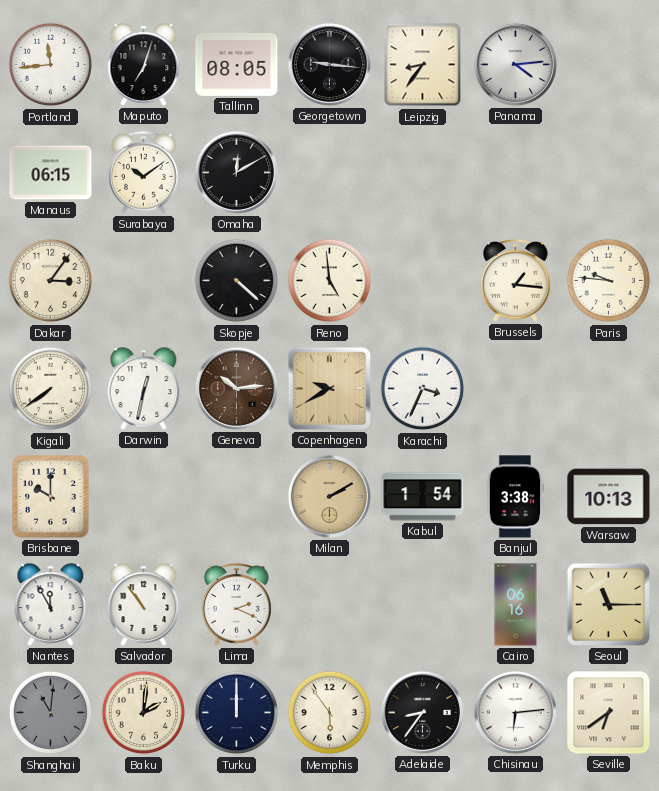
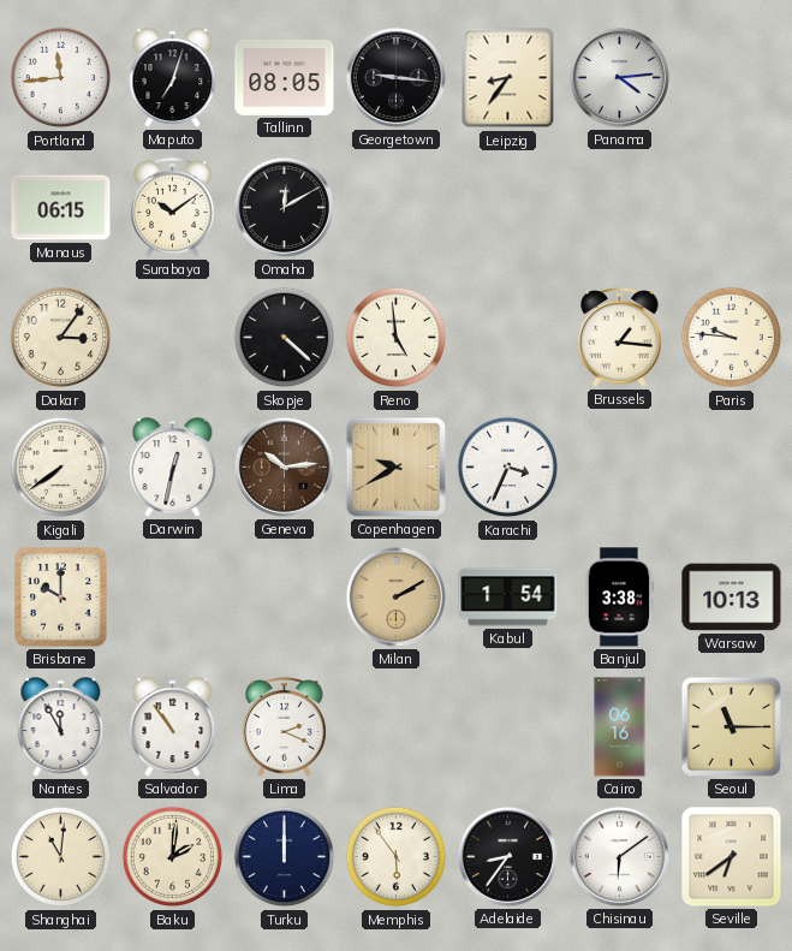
Shanghai dial: grey -> cream
Chisinau: 6:14 -> 6:09
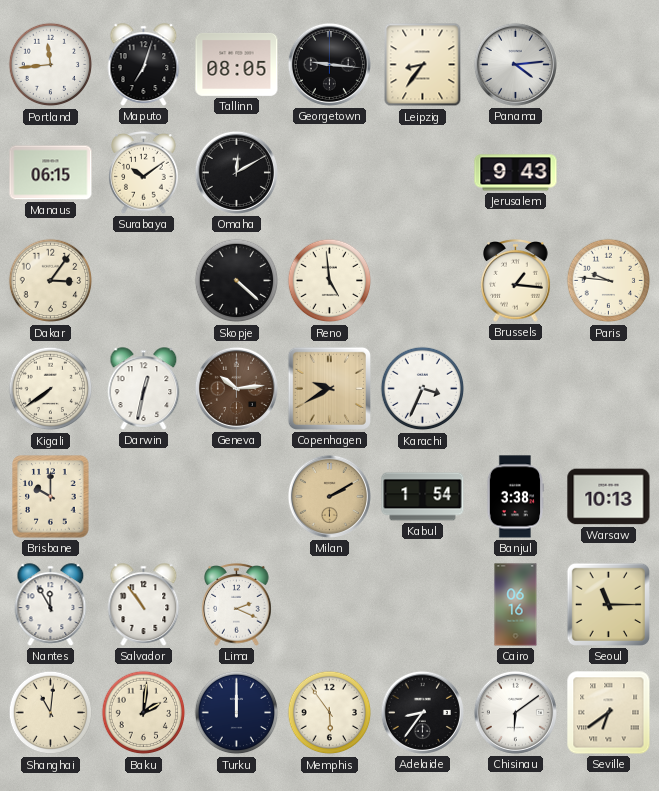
Jerusalem: none -> 9:43
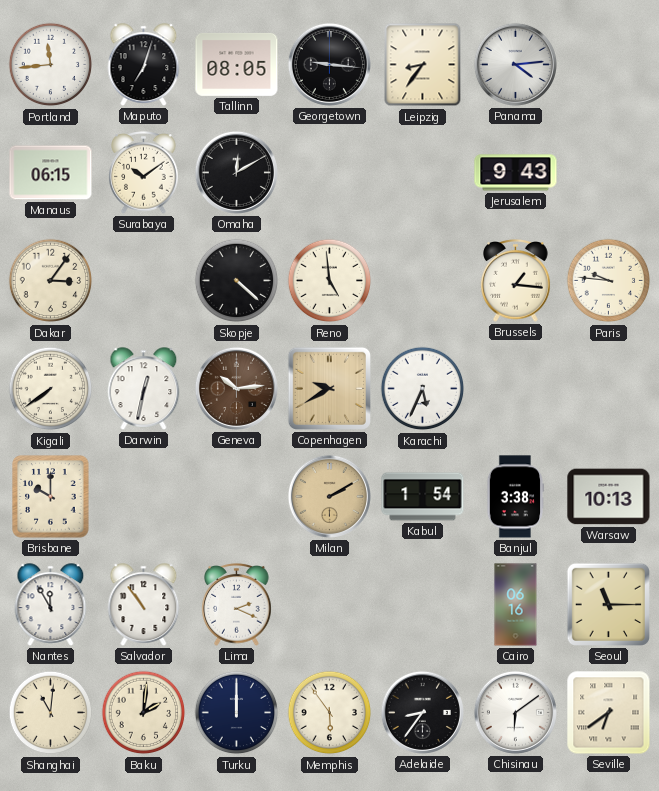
Karachi: 3:34 -> 5:34
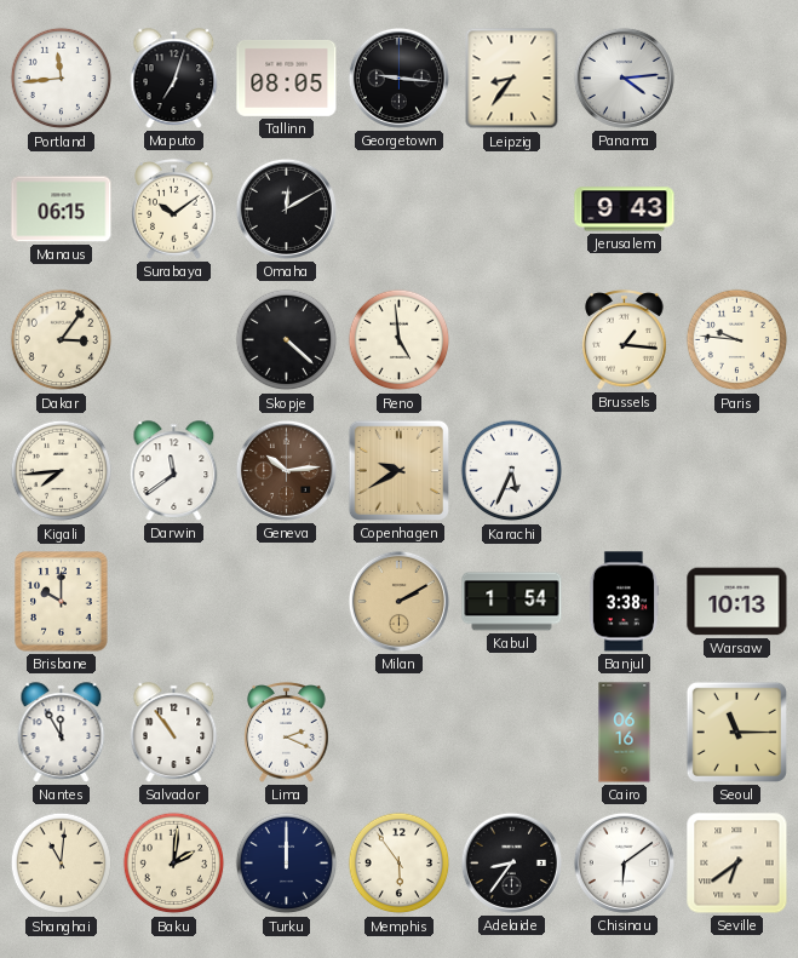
Kigali: 7:39 -> 7:44
Darwin: 12:32 -> 11:39
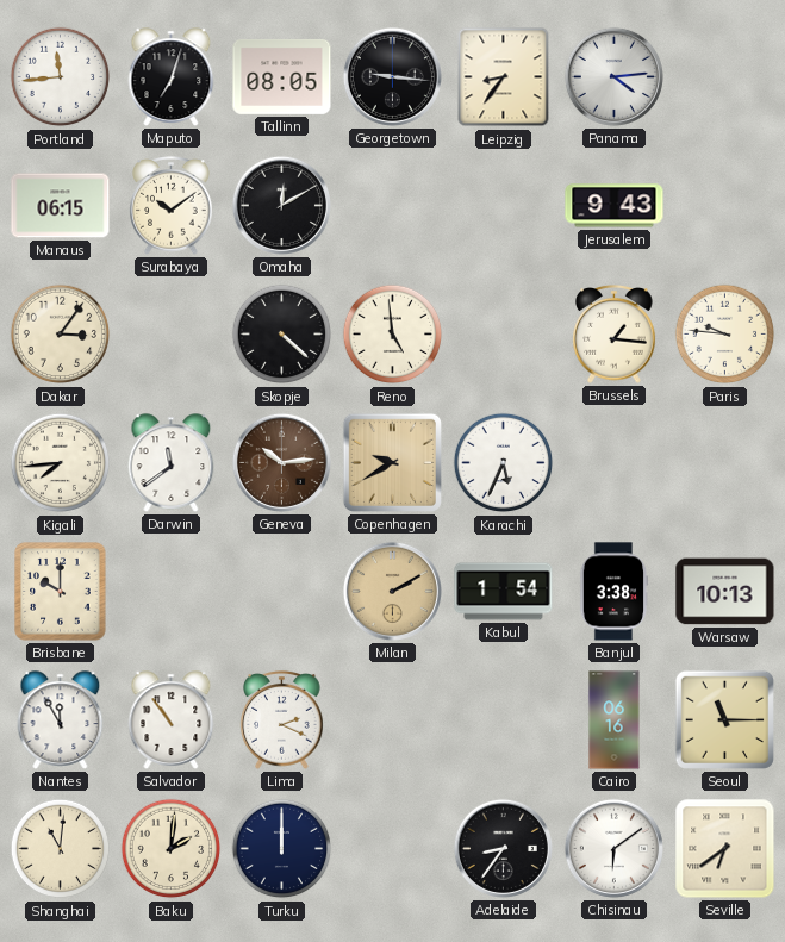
Memphis: 5:54 -> none
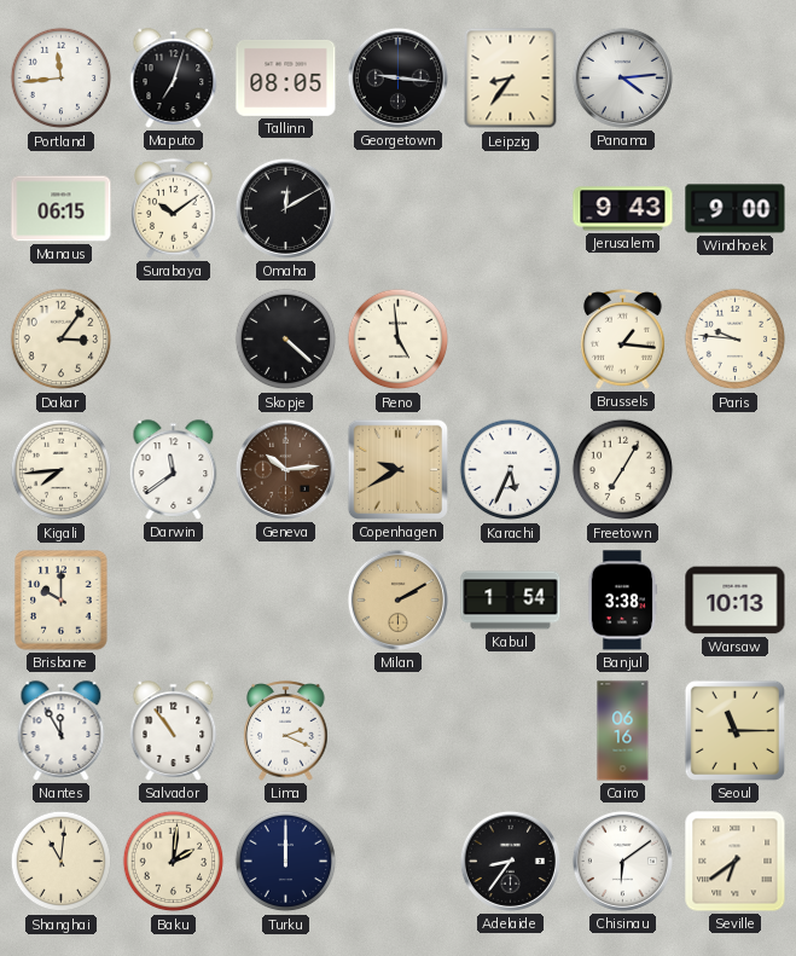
Windhoek: none -> 9:00
Freetown: none -> 7:05
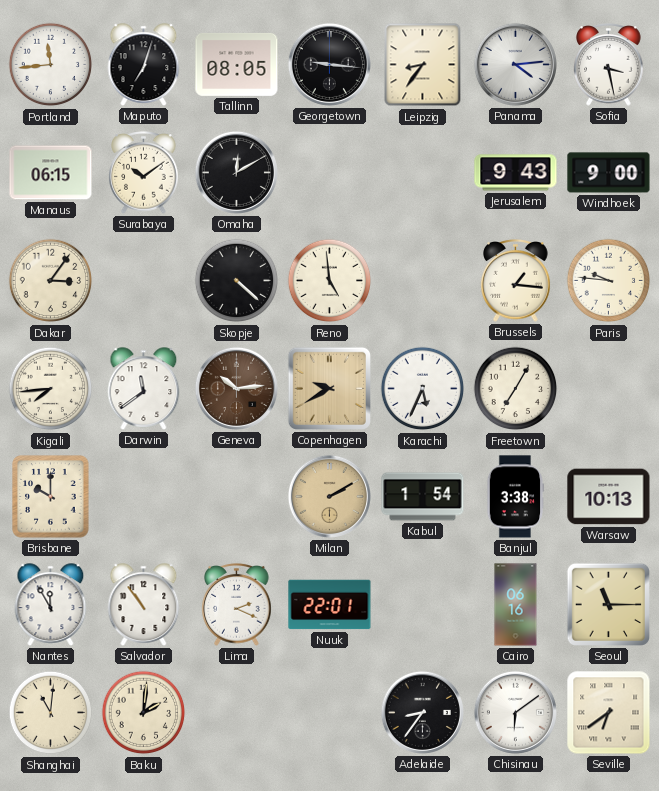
Sofia: none -> 3:28
Nuuk: none -> 22:01
Turku: 12:00 -> none
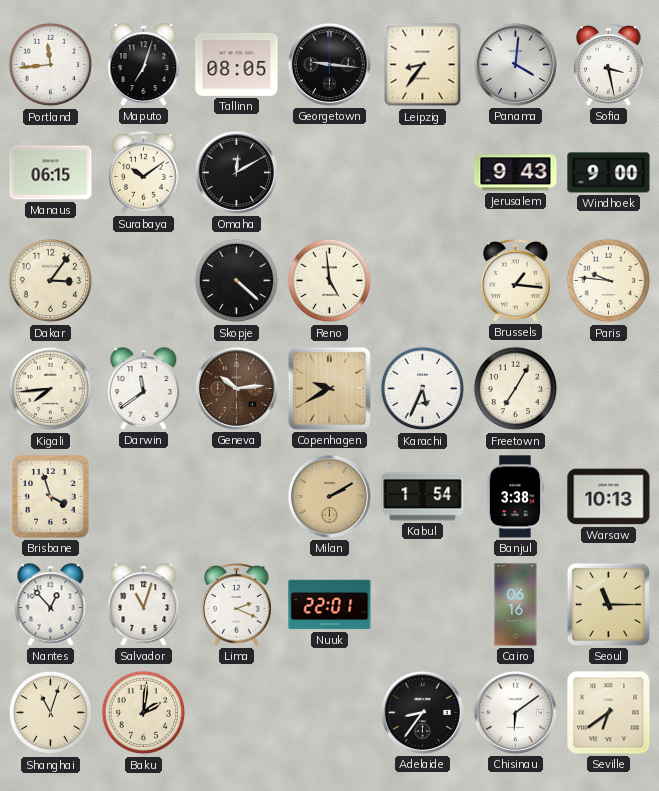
Panama: 4:14 -> 4:01
Brisbane: 10:00 -> 3:57
Nantes: 11:55 -> 12:53
Salvador: 10:54 -> 11:03
Shanghai: 11:01 -> 11:03
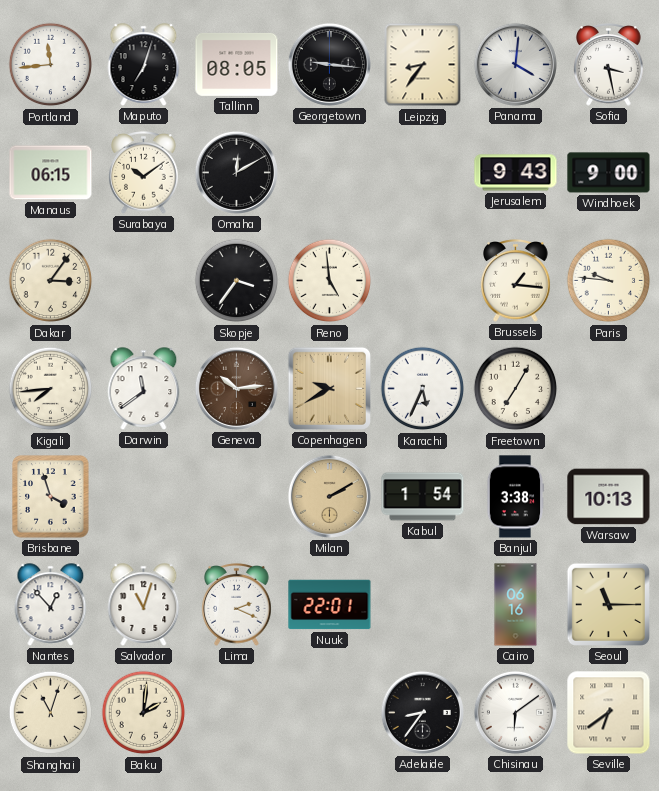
Skopje: 4:22 -> 3:36
